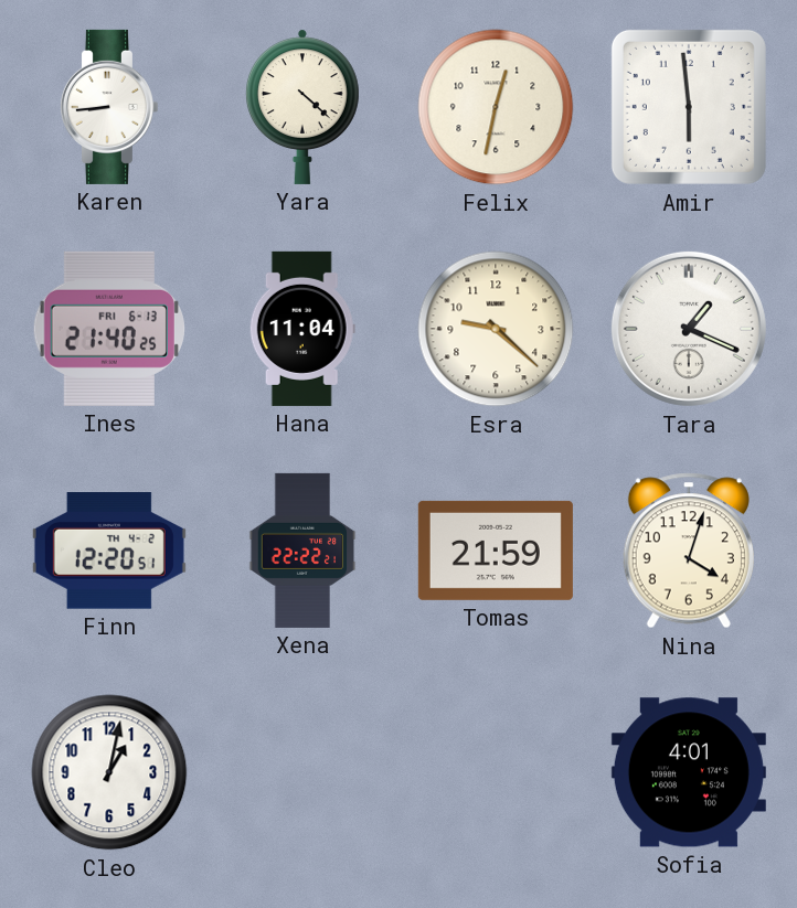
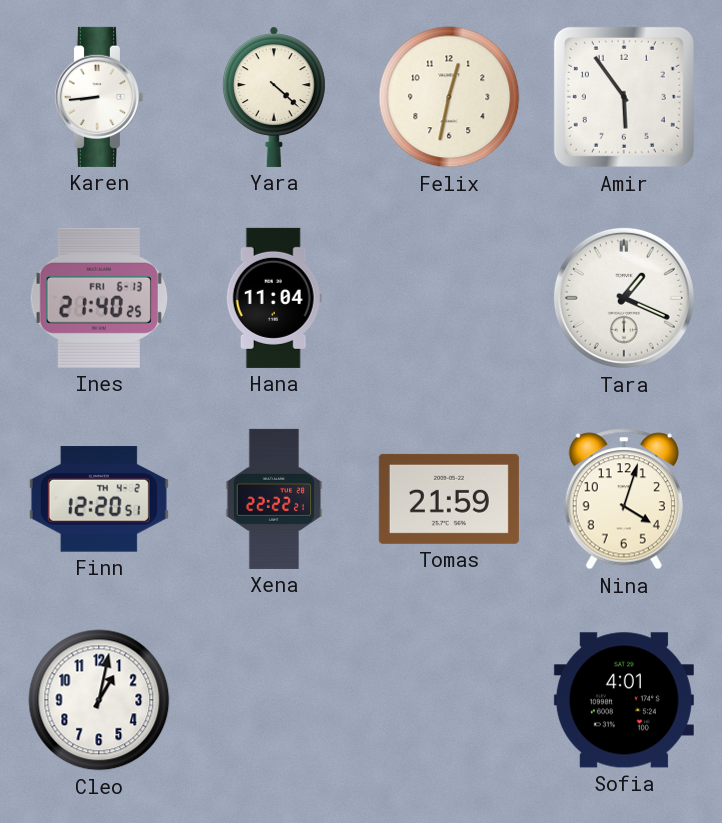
Amir: 5:59 -> 5:54
Esra: 9:22 -> none
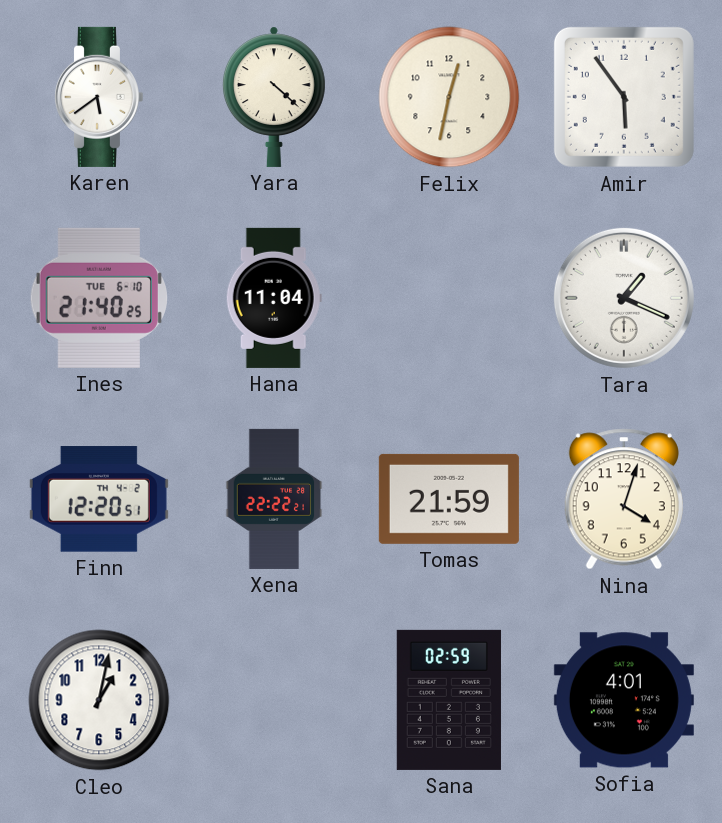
Karen: 8:44 -> 5:39
Ines date: FRI 6-13 -> TUE 6-10
Sana: none -> 02:59
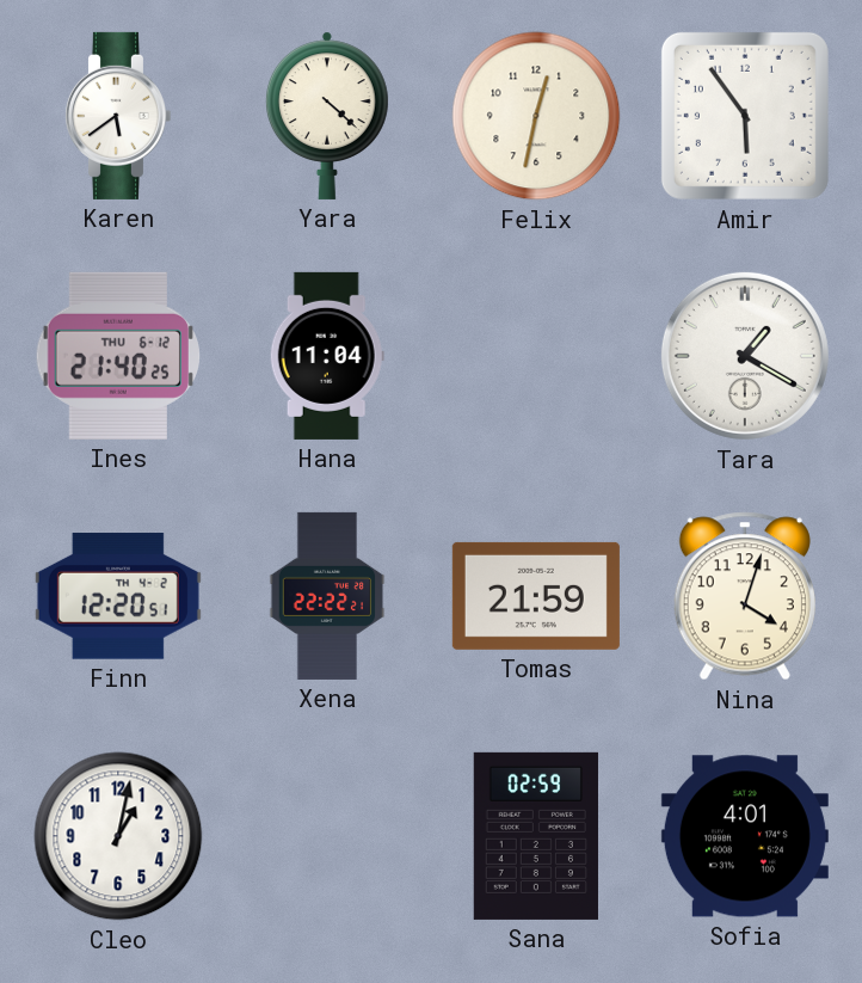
Ines date: TUE 6-10 -> THU 6-12
Tara: 1:19 -> 1:20
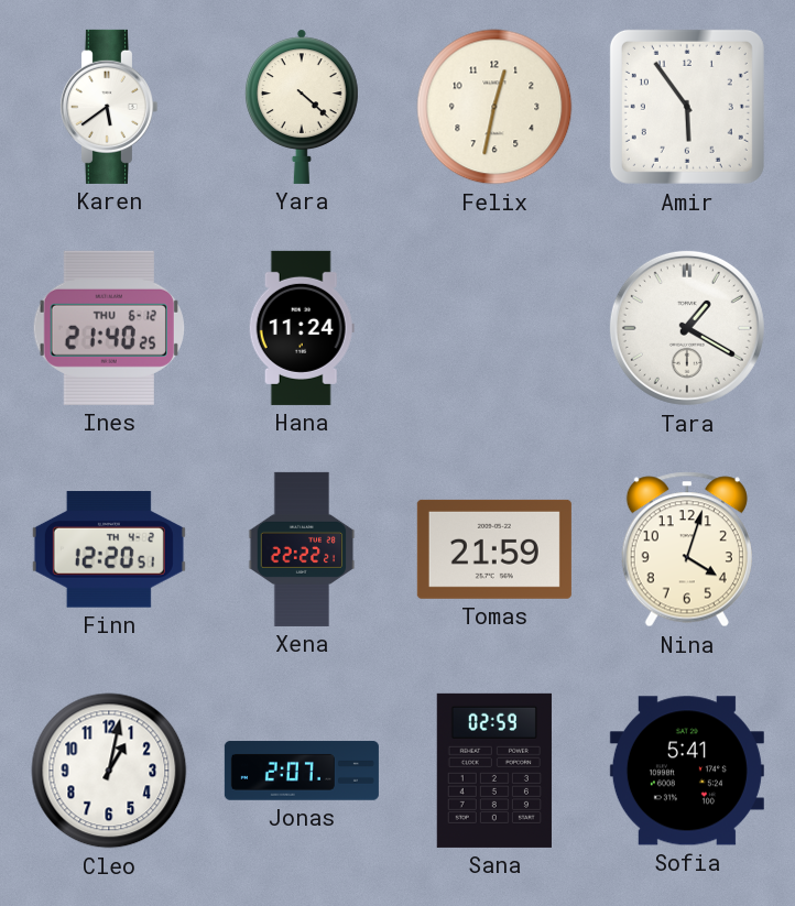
Hana: 11:04 -> 11:24
Jonas: none -> 2:07
Sofia: 4:01 -> 5:41
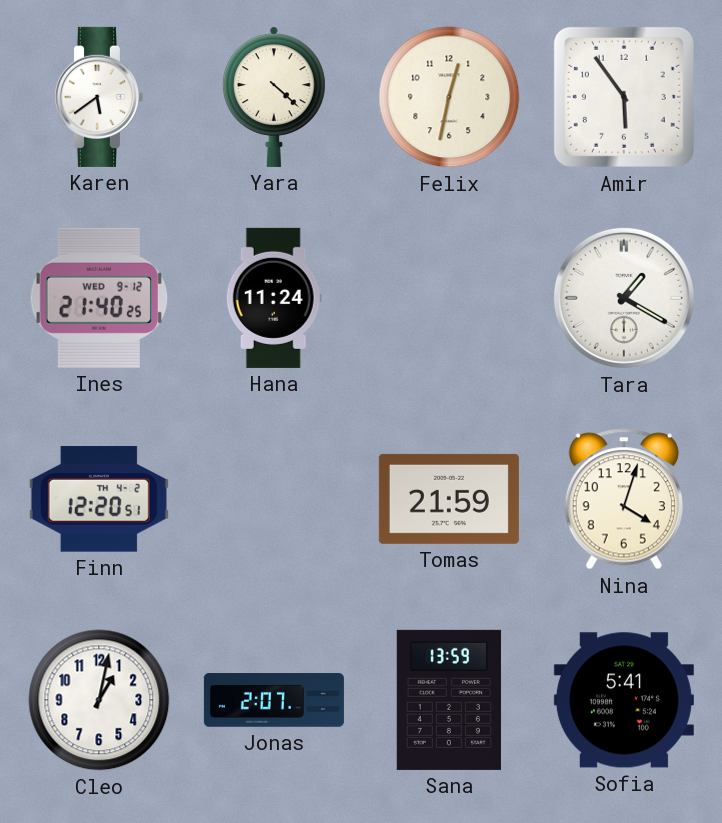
Ines date: THU 6-12 -> WED 9-12
Xena: 22:22 -> none
Sana: 02:59 -> 13:59
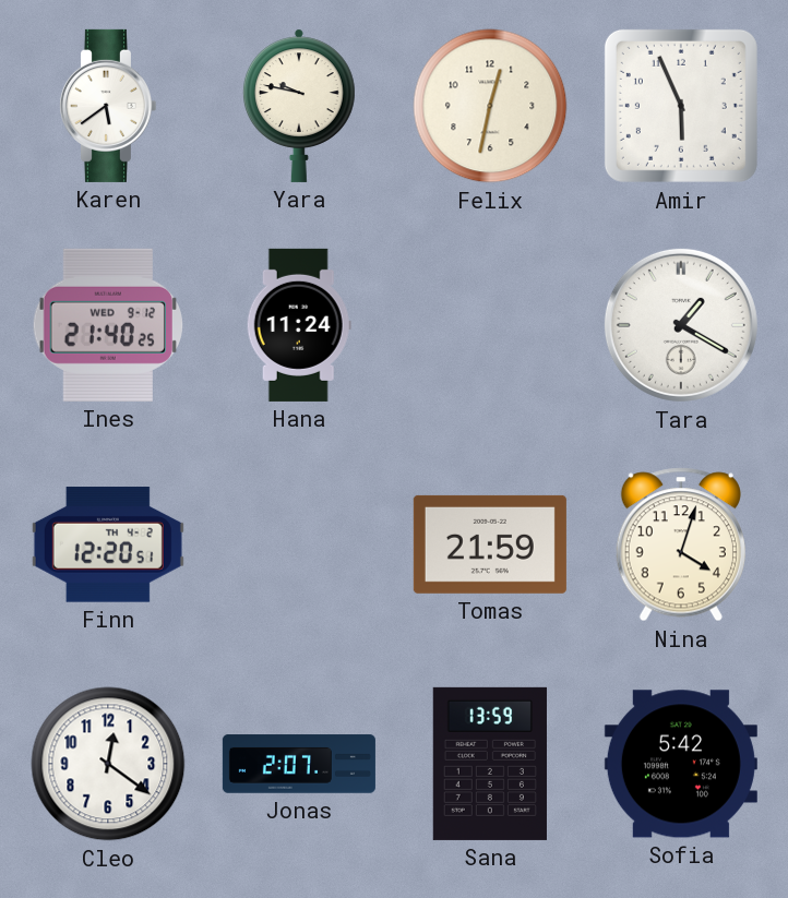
Yara: 4:22 -> 9:47
Amir: 5:54 -> 5:56
Cleo: 1:02 -> 12:21
Sofia: 5:41 -> 5:42
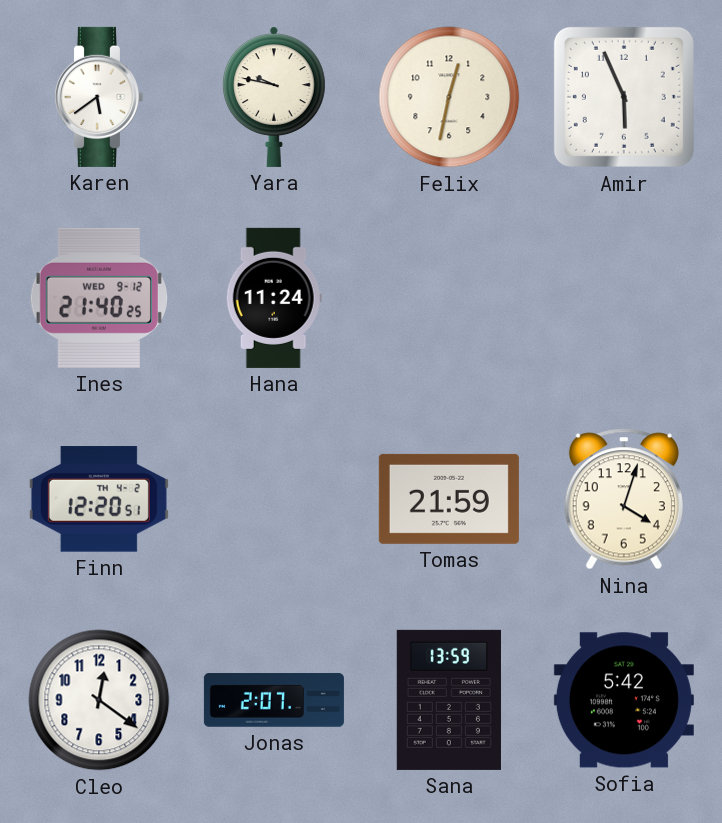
Tara: 1:20 -> none
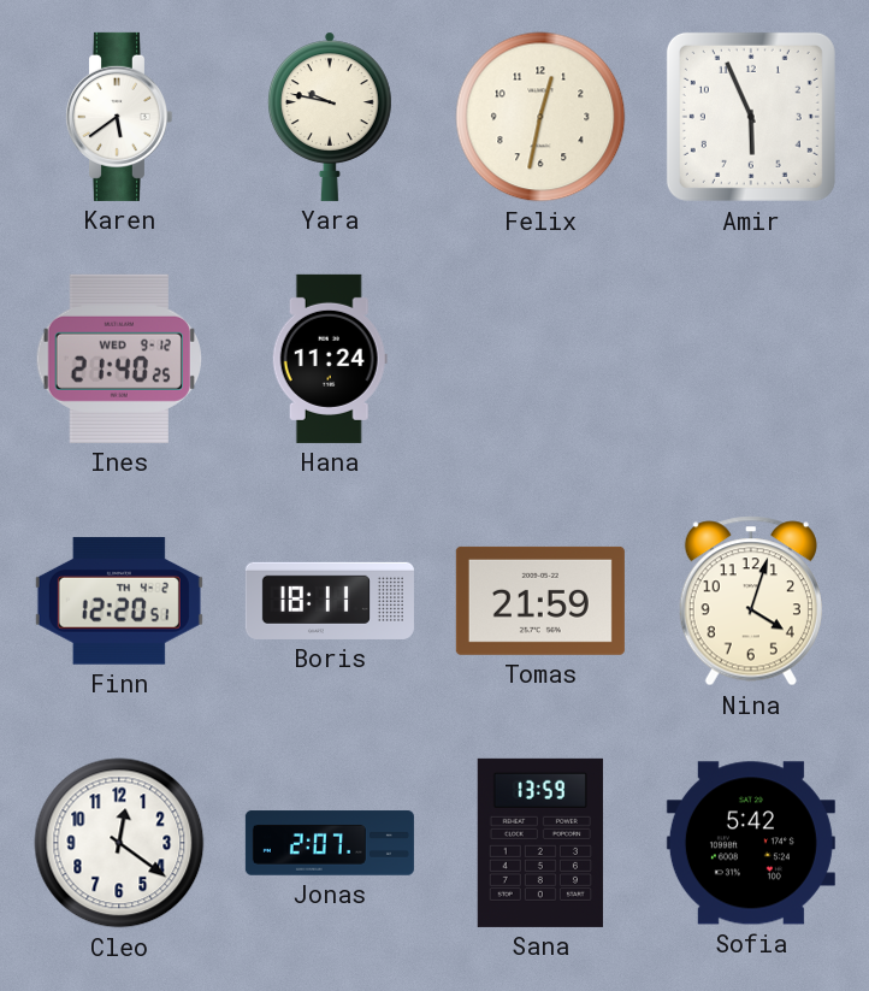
Boris: none -> 18:11
